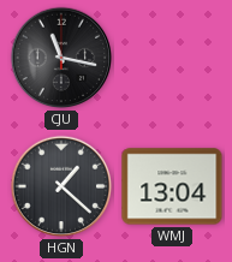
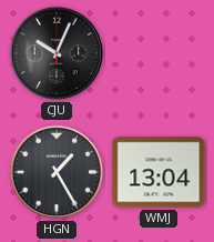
CJU: 11:17 -> 10:04
HGN: 1:22 -> 1:25
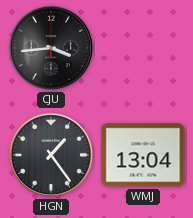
CJU: 10:04 -> 3:44
HGN: 1:25 -> 1:24
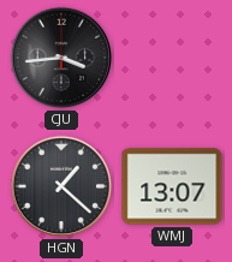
HGN: 1:24 -> 1:22
WMJ: 13:04 -> 13:07
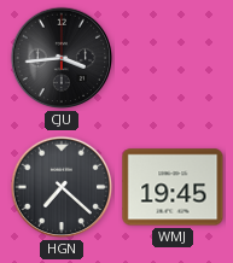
HGN: 1:22 -> 7:22
WMJ: 13:07 -> 19:45
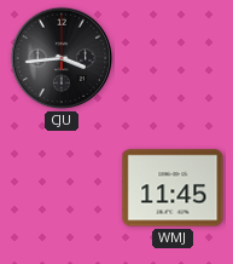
HGN: 7:22 -> none
WMJ: 19:45 -> 11:45
